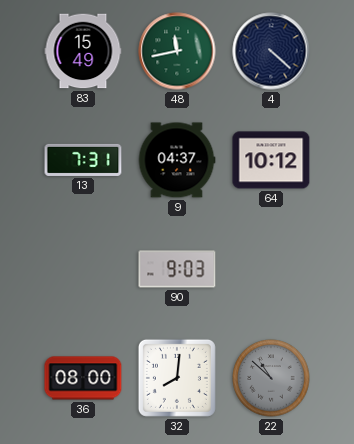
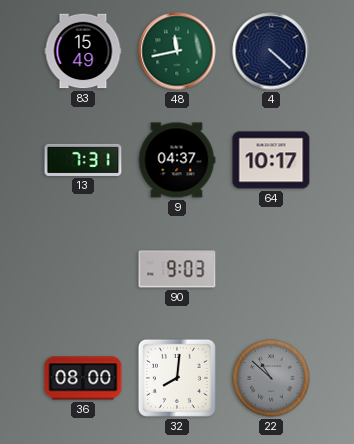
64: 10:12 -> 10:17
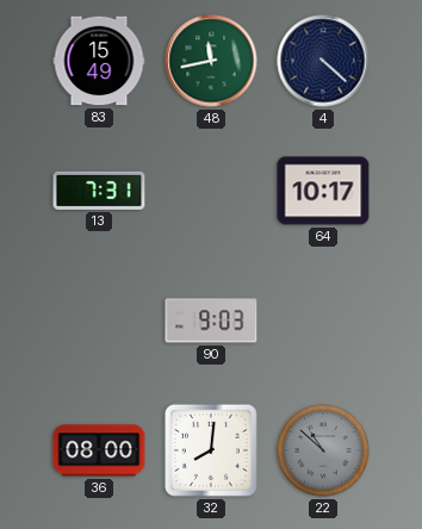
9: 04:37 -> none
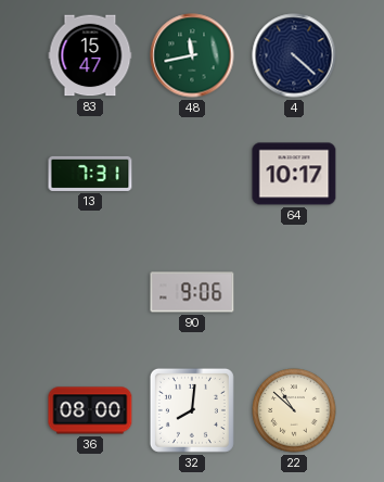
83: 15:49 -> 15:47
90: 9:03 -> 9:06
22 dial: grey -> cream
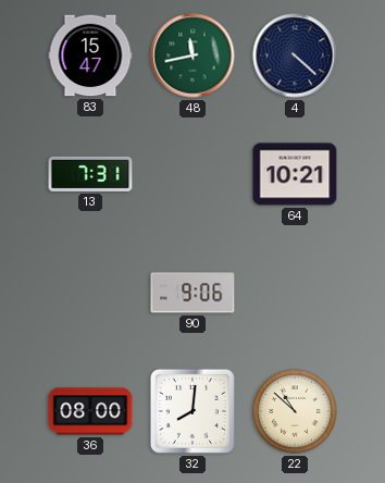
64: 10:17 -> 10:21
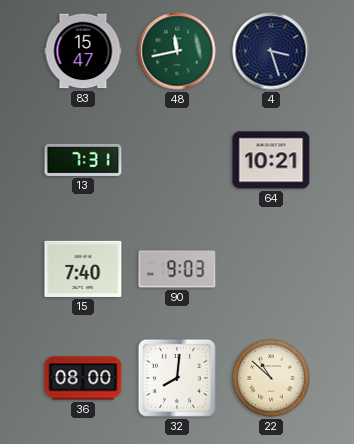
4: 4:22 -> 3:27
15: none -> 7:40
90: 9:06 -> 9:03
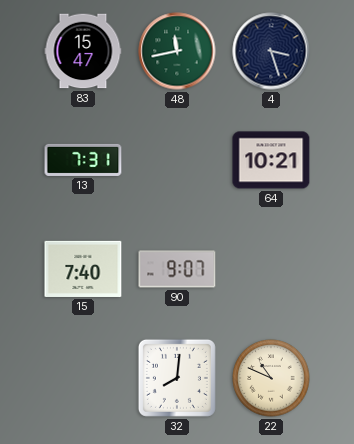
90: 9:03 -> 9:07
36: 08:00 -> none
22: 10:52 -> 10:49
